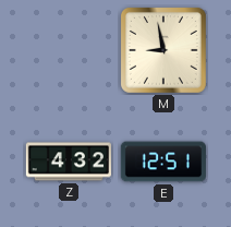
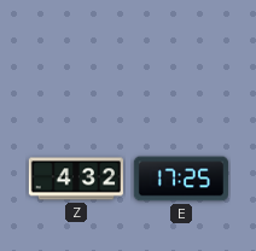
M: 8:58 -> none
E: 12:51 -> 17:25
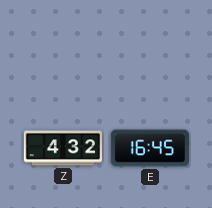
E: 17:25 -> 16:45
